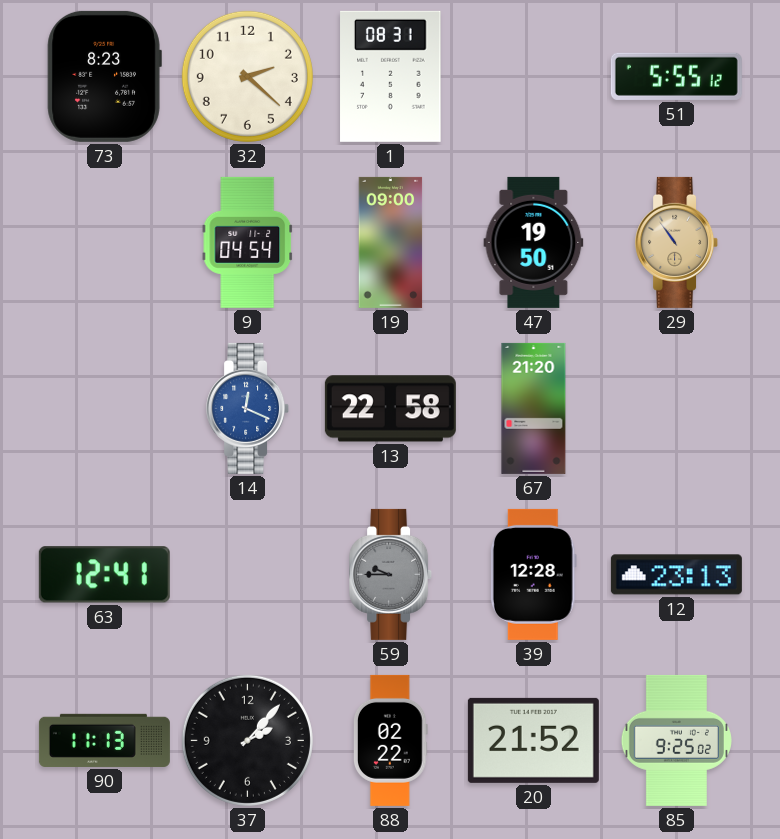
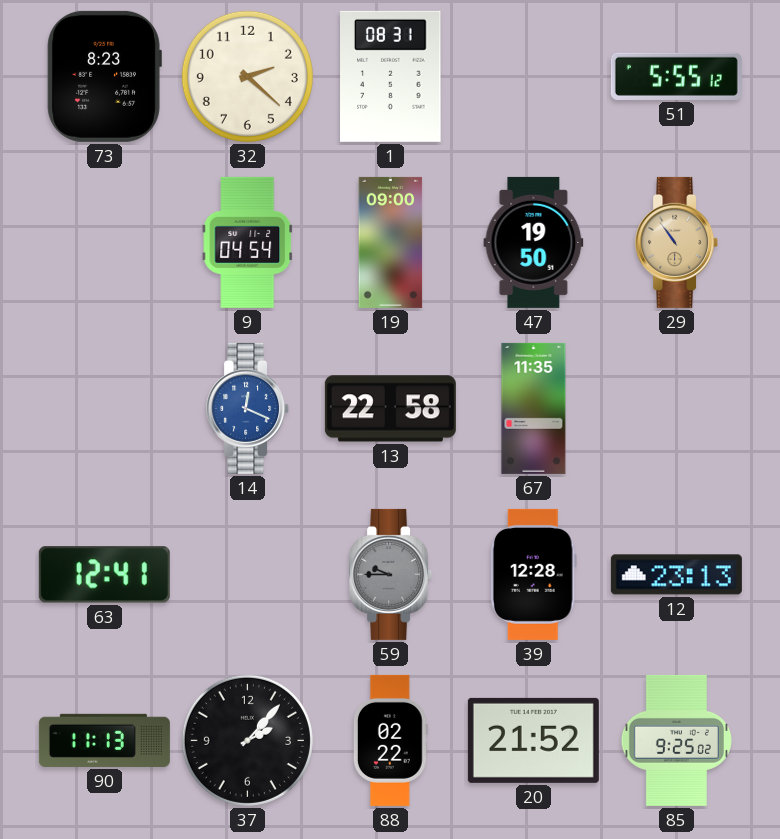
67: 21:20 -> 11:35
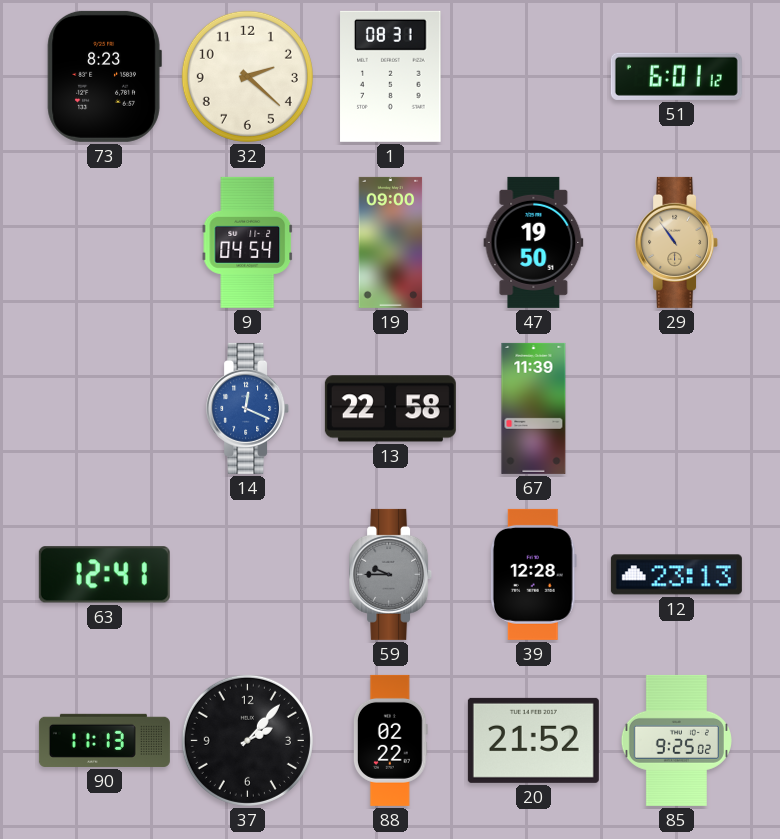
51: 5:55 -> 6:01
67: 11:35 -> 11:39
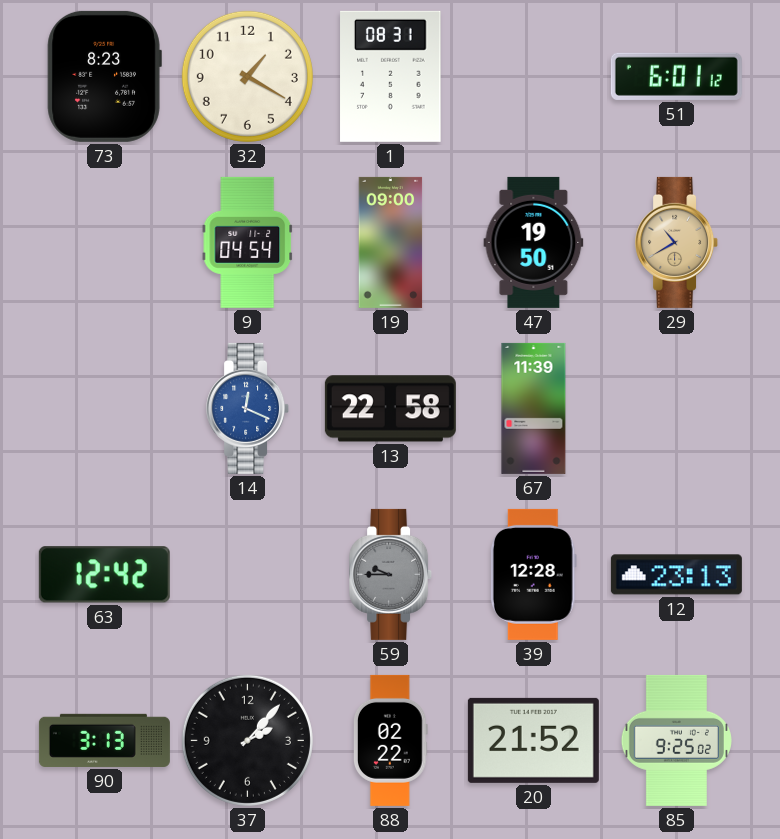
32: 2:22 -> 1:20
29: 10:54 -> 10:40
63: 12:41 -> 12:42
90: 11:13 -> 3:13
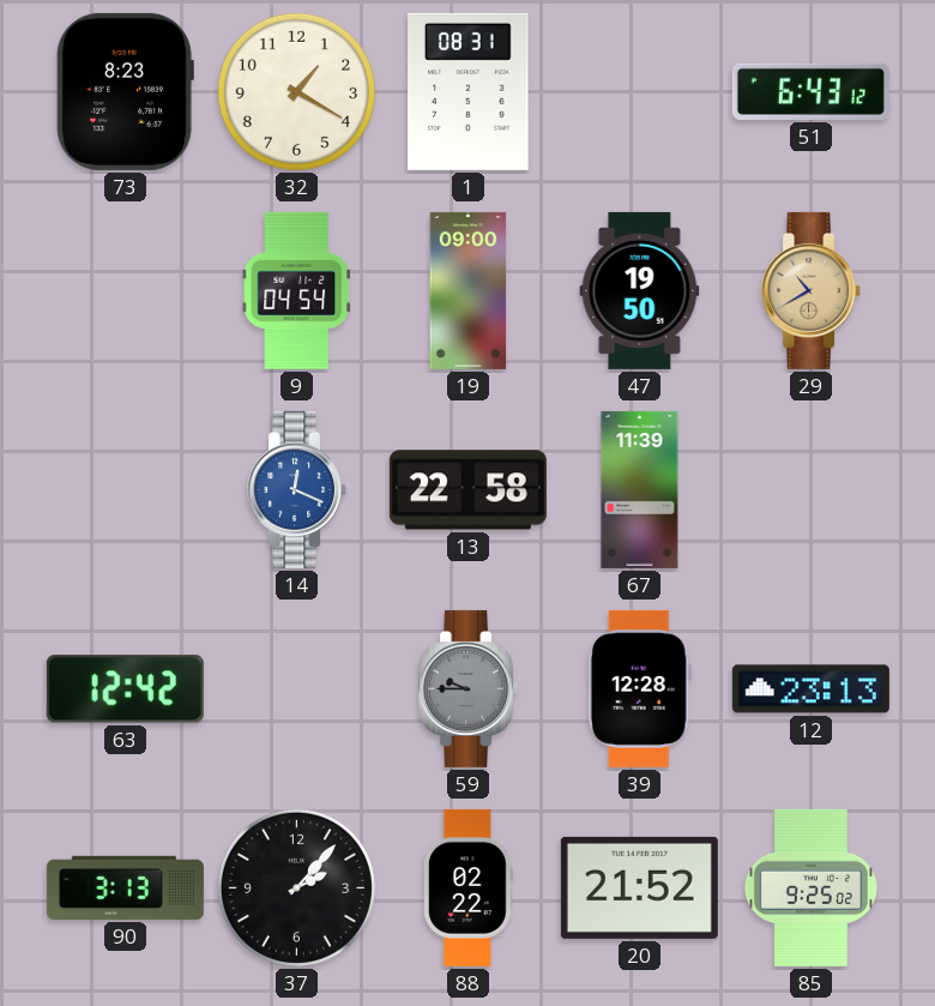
51: 6:01 -> 6:43
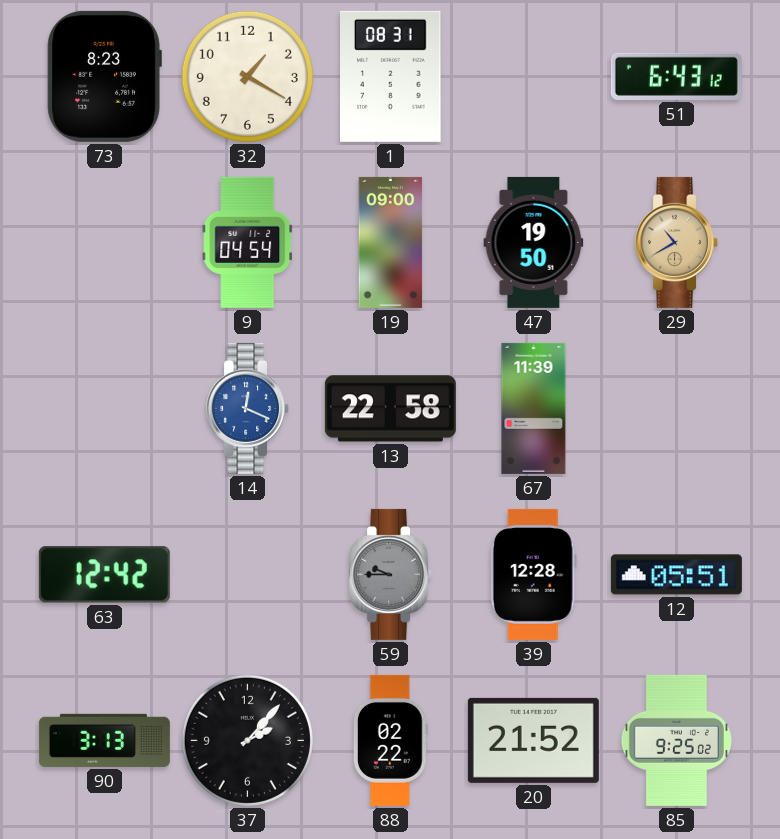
12: 23:13 -> 05:51
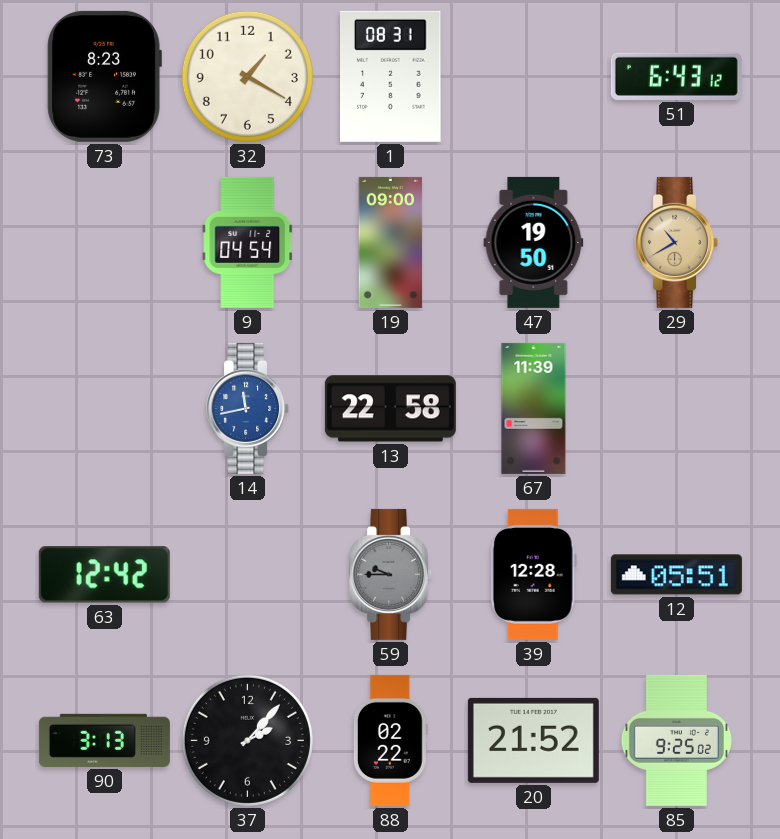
14: 12:19 -> 11:43
